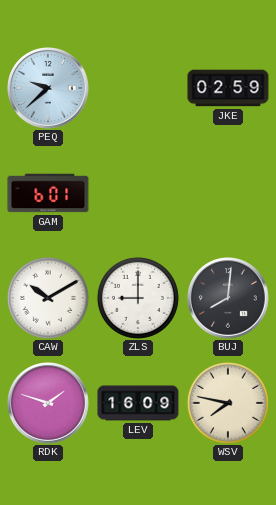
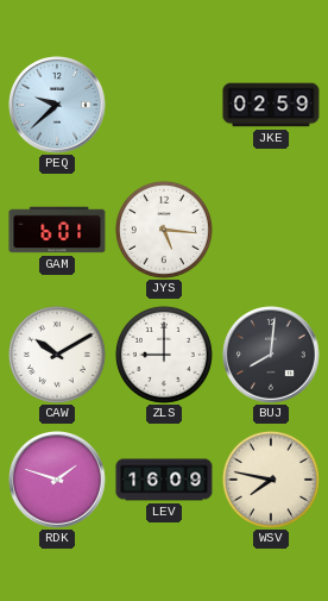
JYS: none -> 5:16
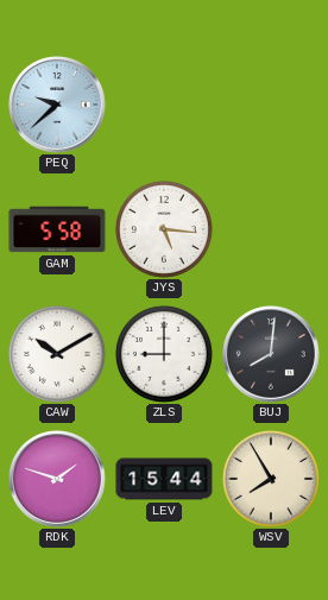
JKE: 02:59 -> none
GAM: 6:01 -> 5:58
LEV: 16:09 -> 15:44
WSV: 7:47 -> 7:55
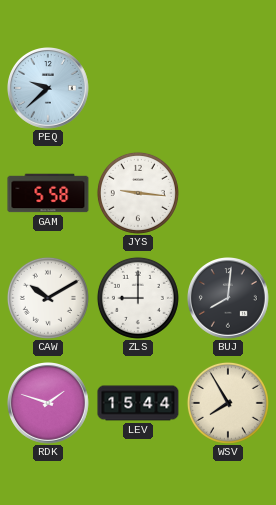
JYS: 5:16 -> 9:16
